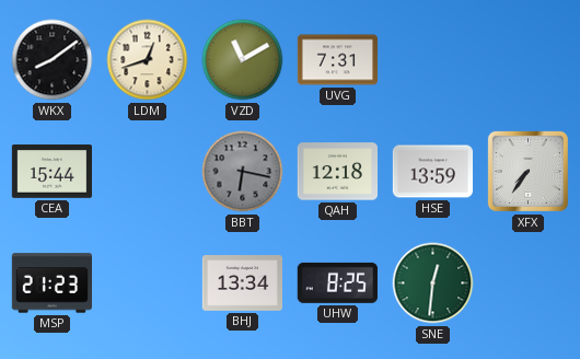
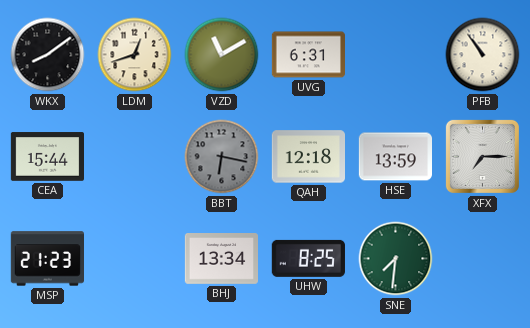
UVG: 7:31 -> 6:31
PFB: none -> 10:54
XFX: 7:36 -> 7:15
SNE: 12:31 -> 7:31
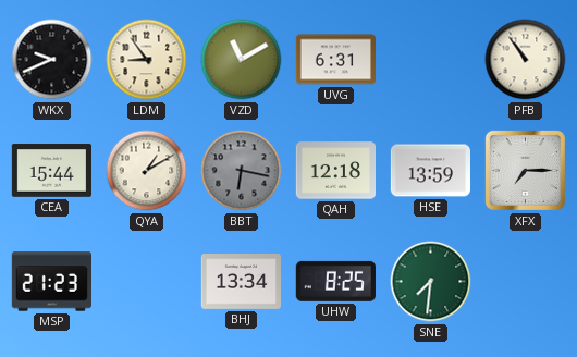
WKX: 8:09 -> 9:41
LDM: 12:42 -> 8:54
QYA: none -> 1:10
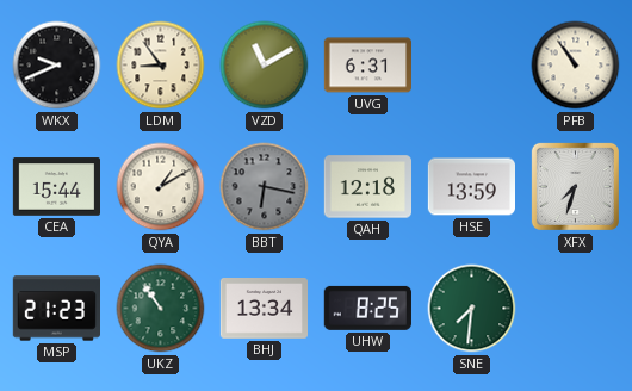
XFX: 7:15 -> 7:33
UKZ: none -> 10:54
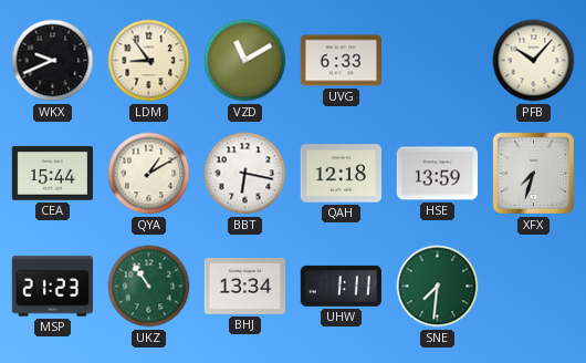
UVG: 6:31 -> 6:33
PFB: 10:54 -> 10:07
BBT dial: grey -> white
UHW: 8:25 -> 1:11
